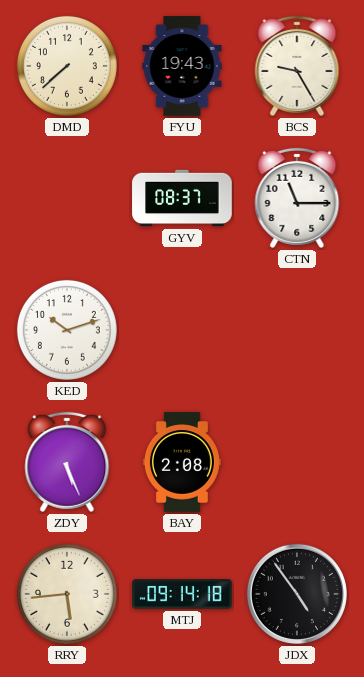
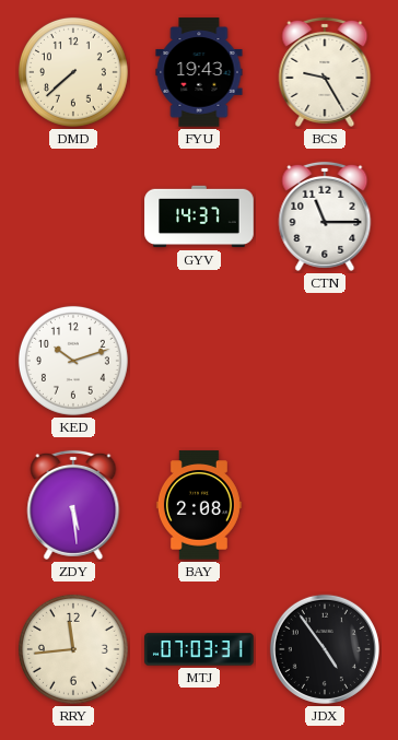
GYV: 08:37 -> 14:37
ZDY: 5:26 -> 5:29
RRY: 5:44 -> 11:44
MTJ: 09:14 -> 07:03
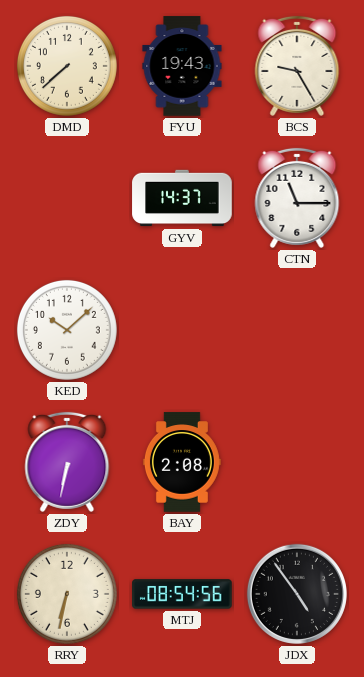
KED: 10:12 -> 10:08
ZDY: 5:29 -> 6:32
RRY: 11:44 -> 6:32
MTJ: 07:03 -> 08:54
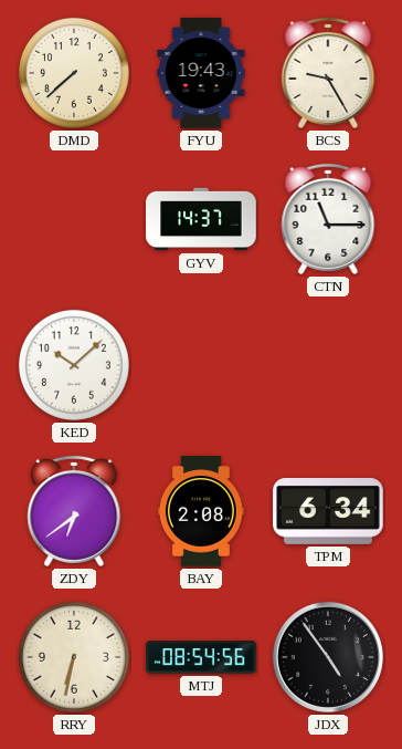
ZDY: 6:32 -> 6:39
TPM: none -> 6:34
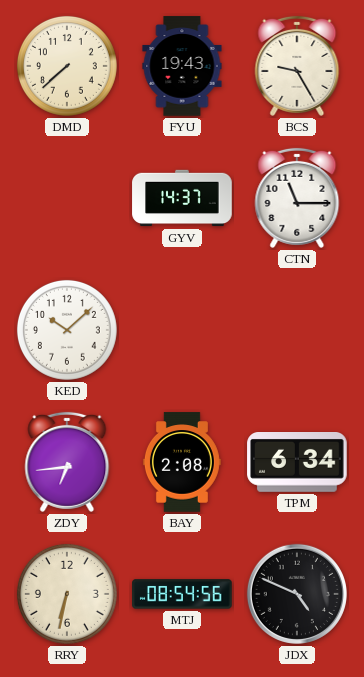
ZDY: 6:39 -> 6:44
JDX: 4:54 -> 4:49
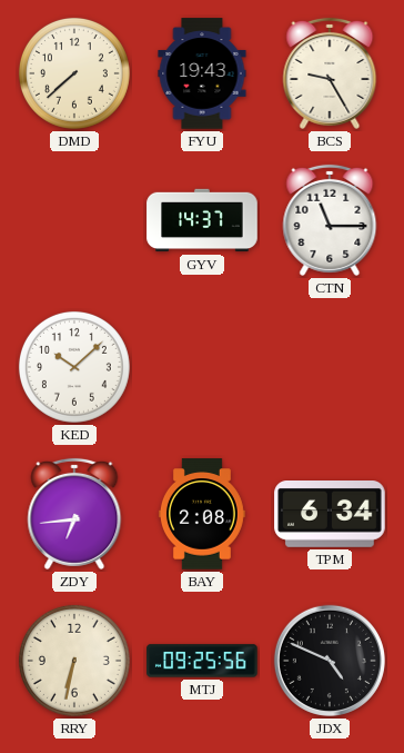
MTJ: 08:54 -> 09:25
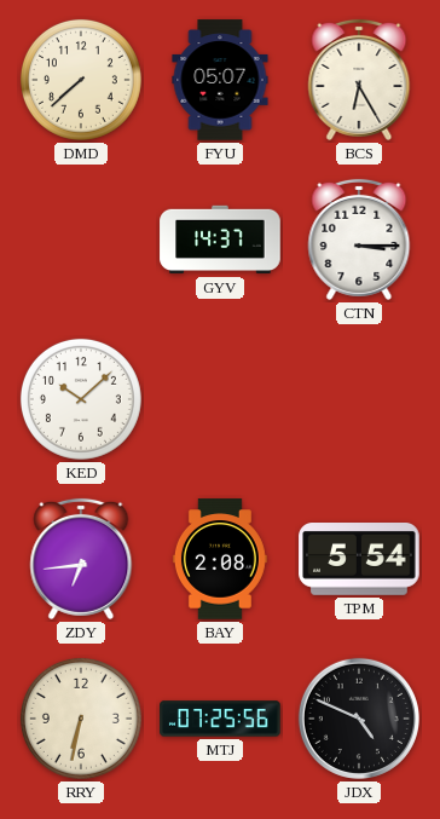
FYU: 19:43 -> 05:07
BCS: 9:25 -> 6:25
CTN: 11:15 -> 3:15
TPM: 6:34 -> 5:54
MTJ: 09:25 -> 07:25
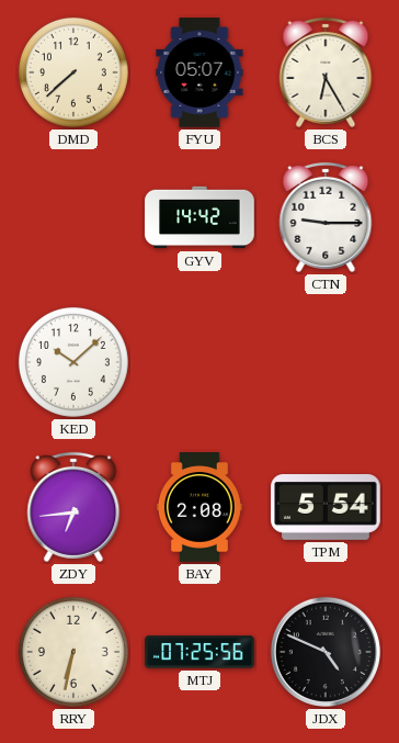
GYV: 14:37 -> 14:42
CTN: 3:15 -> 9:15
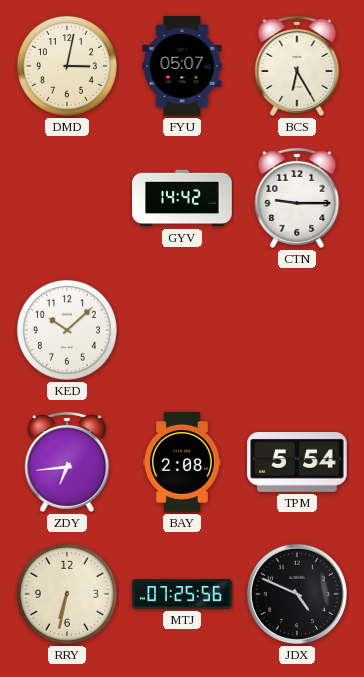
DMD: 7:38 -> 3:02
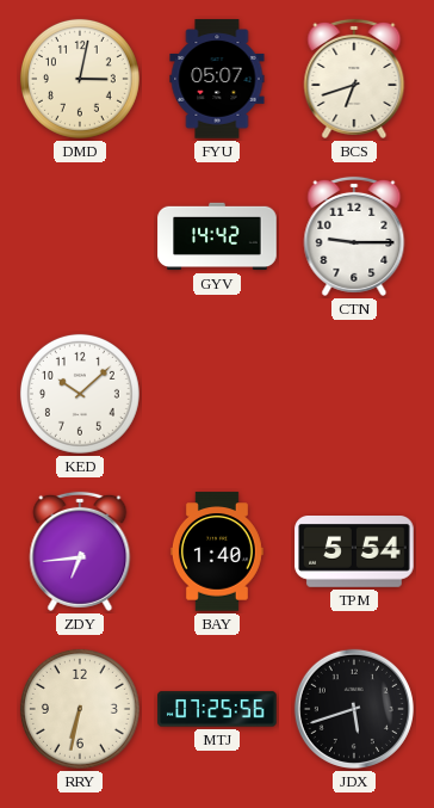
BCS: 6:25 -> 6:42
BAY: 2:08 -> 1:40
JDX: 4:49 -> 5:42
